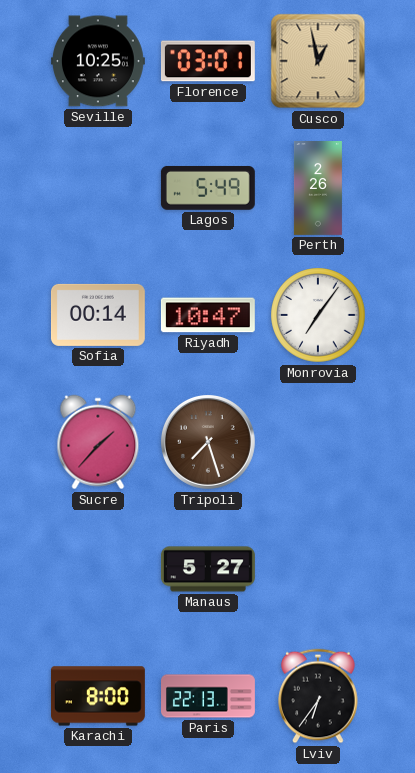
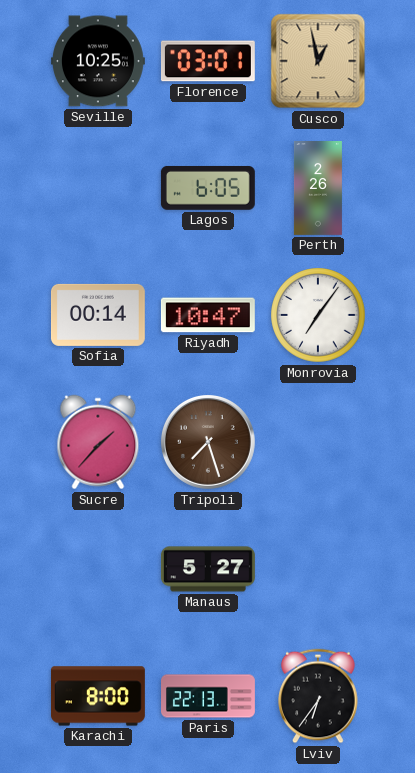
Lagos: 5:49 -> 6:05
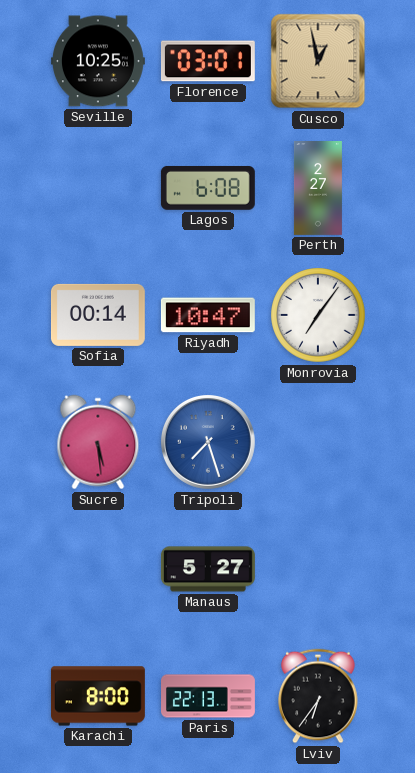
Lagos: 6:05 -> 6:08
Perth: 2:26 -> 2:27
Sucre: 1:37 -> 5:29
Tripoli dial: brown -> blue
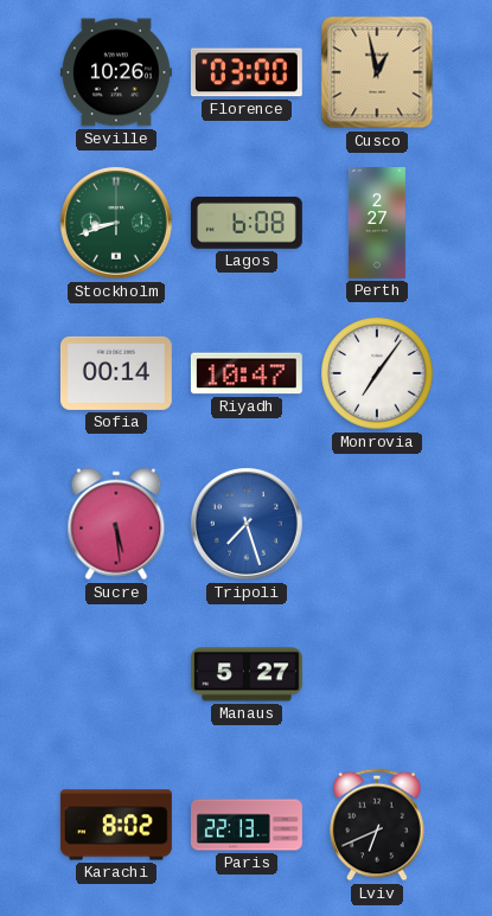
Seville: 10:25 -> 10:26
Florence: 03:01 -> 03:00
Stockholm: none -> 8:42
Karachi: 8:00 -> 8:02
Lviv: 6:36 -> 6:41
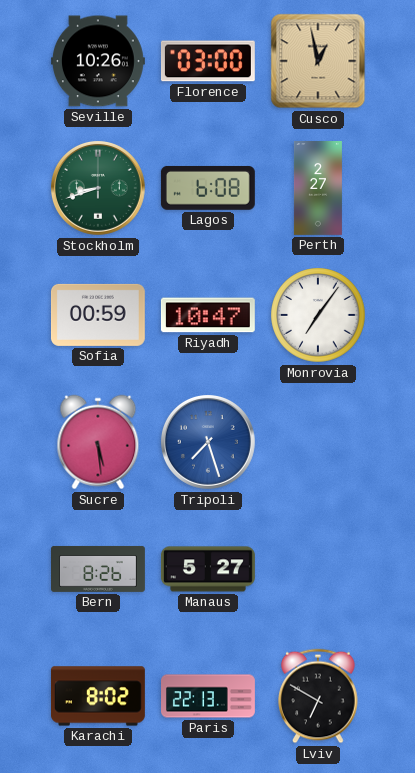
Sofia: 00:14 -> 00:59
Bern: none -> 8:26
Lviv: 6:41 -> 6:50
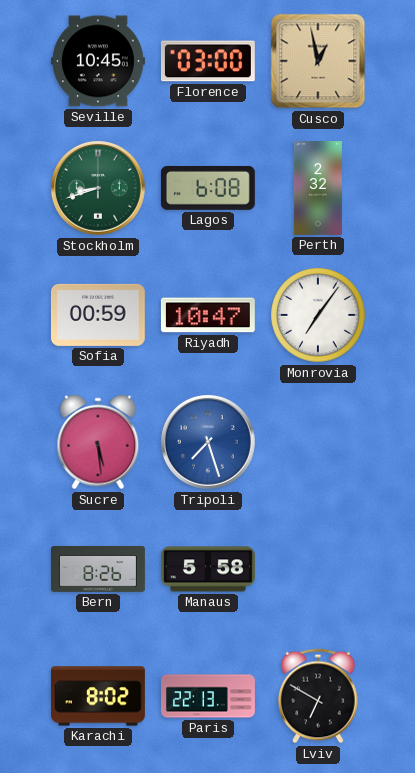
Seville: 10:26 -> 10:45
Perth: 2:27 -> 2:32
Manaus: 5:27 -> 5:58
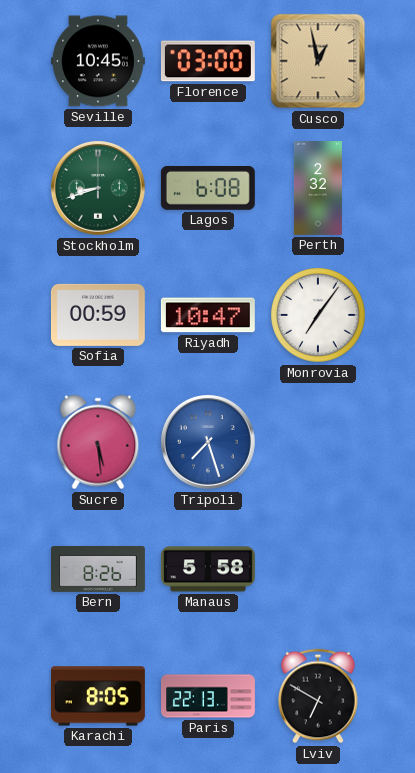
Karachi: 8:02 -> 8:05
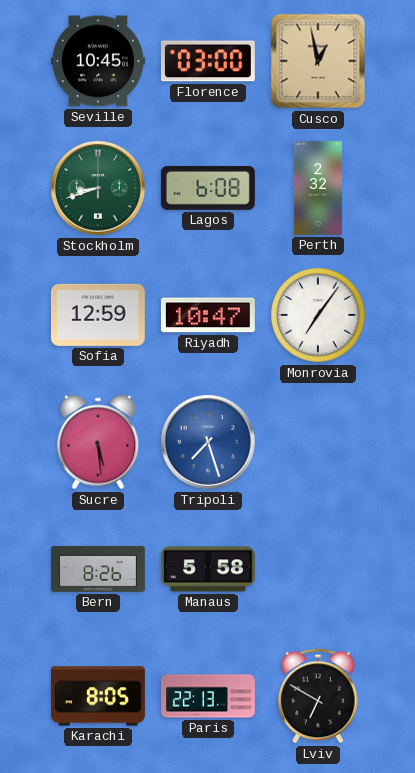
Sofia: 00:59 -> 12:59
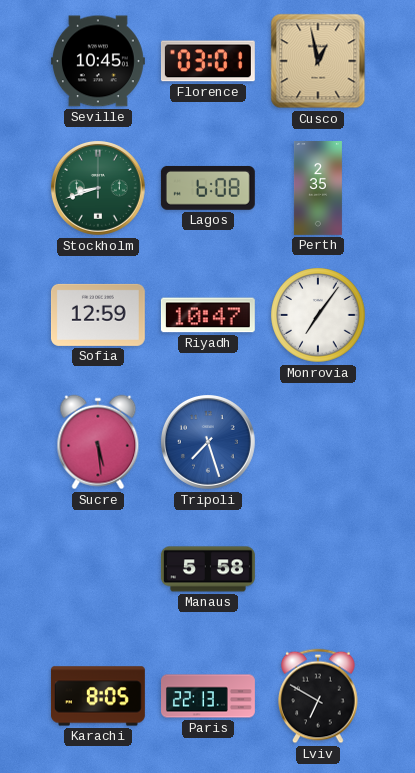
Florence: 03:00 -> 03:01
Perth: 2:32 -> 2:35
Bern: 8:26 -> none
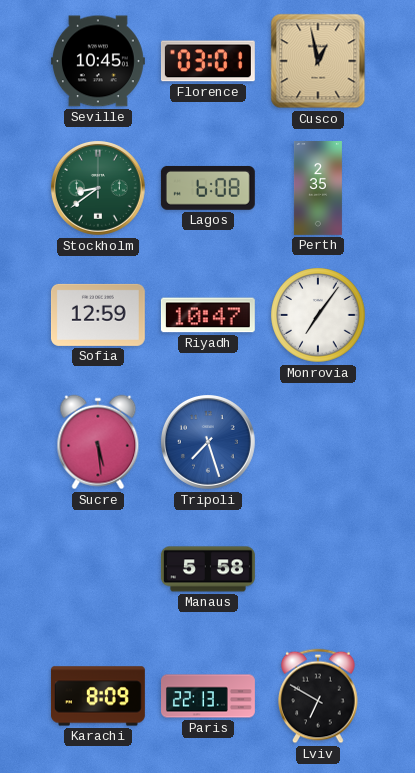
Stockholm: 8:42 -> 8:39
Karachi: 8:05 -> 8:09
